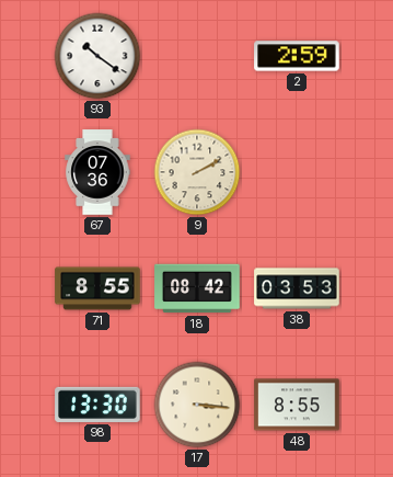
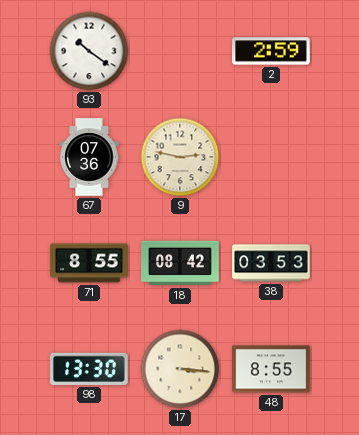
9: 2:10 -> 2:47
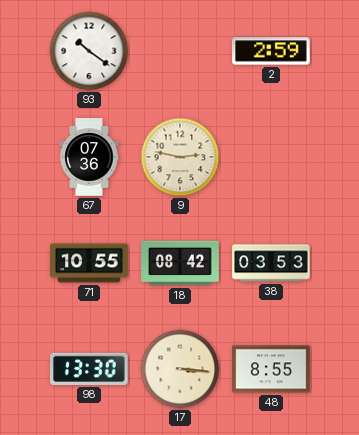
71: 8:55 -> 10:55
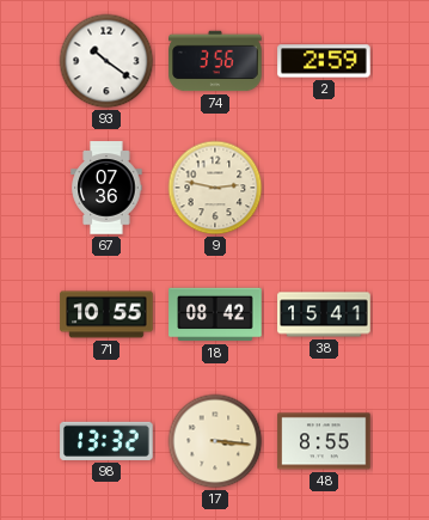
74: none -> 3:56
38: 03:53 -> 15:41
98: 13:30 -> 13:32
